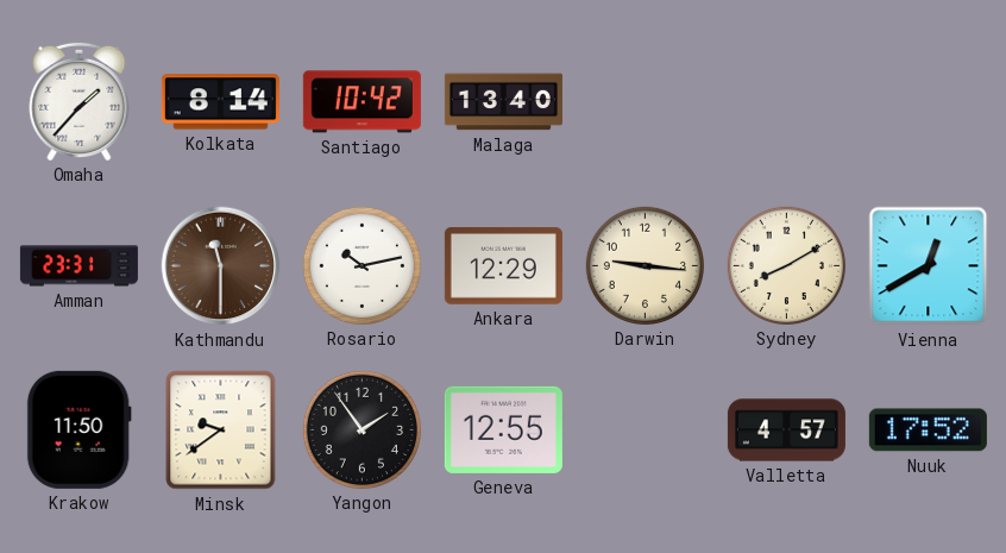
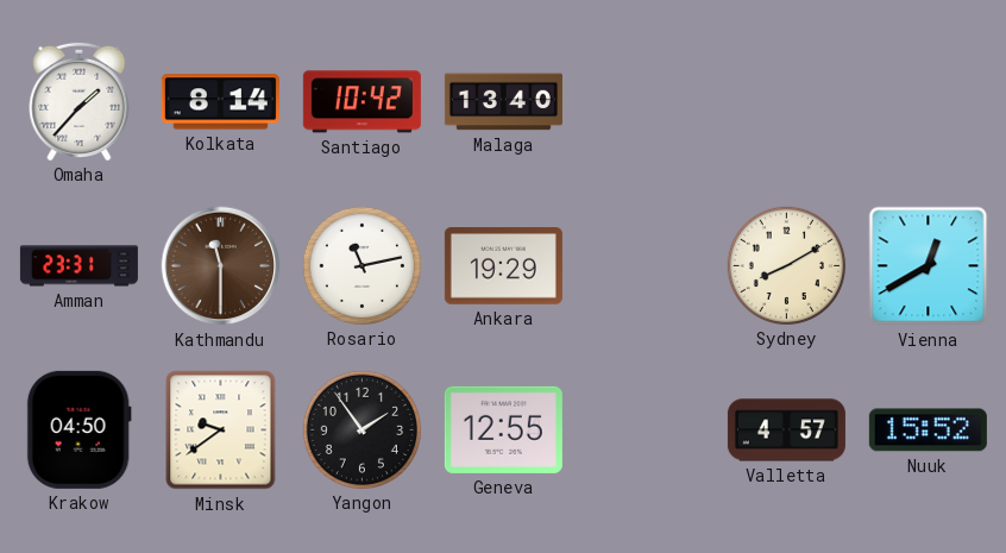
Rosario: 10:13 -> 11:13
Ankara: 12:29 -> 19:29
Darwin: 9:16 -> none
Krakow: 11:50 -> 04:50
Nuuk: 17:52 -> 15:52
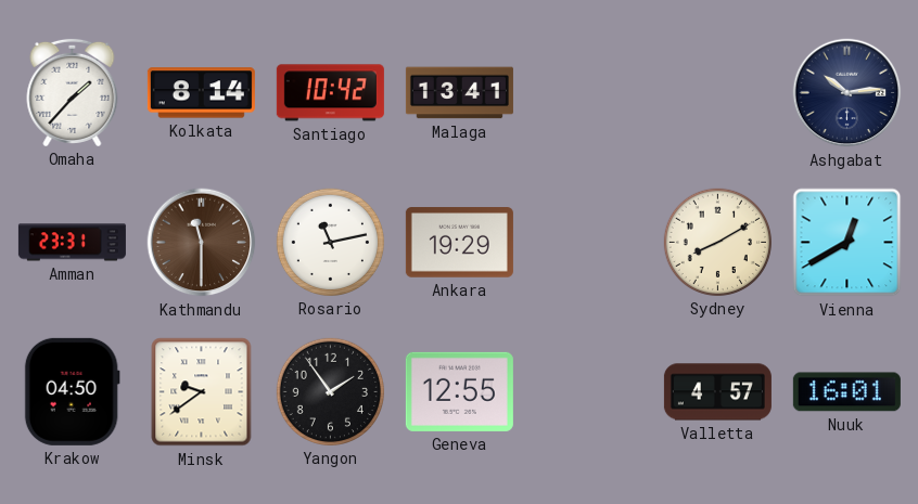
Malaga: 13:40 -> 13:41
Ashgabat: none -> 10:14
Nuuk: 15:52 -> 16:01
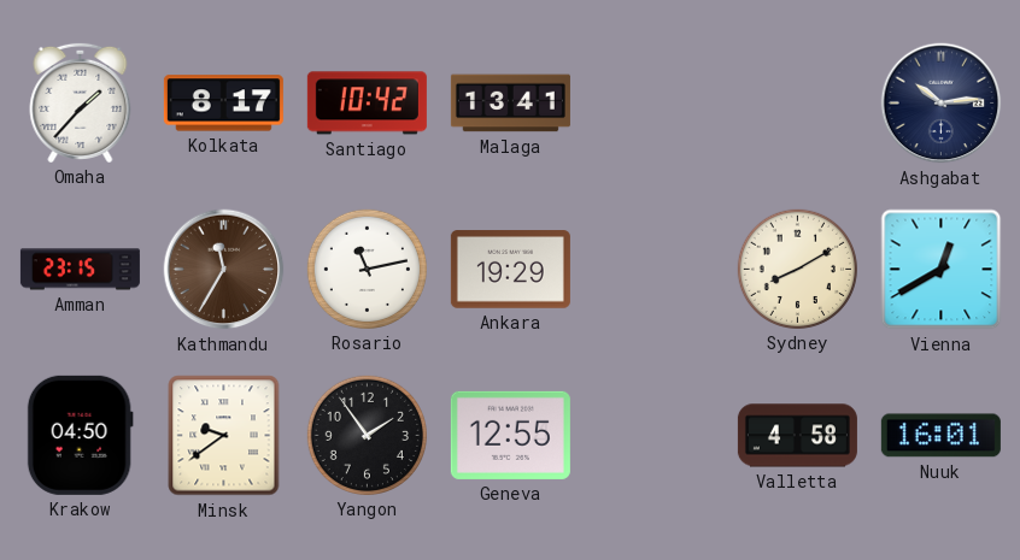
Kolkata: 8:14 -> 8:17
Amman: 23:31 -> 23:15
Kathmandu: 11:30 -> 11:35
Valletta: 4:57 -> 4:58
